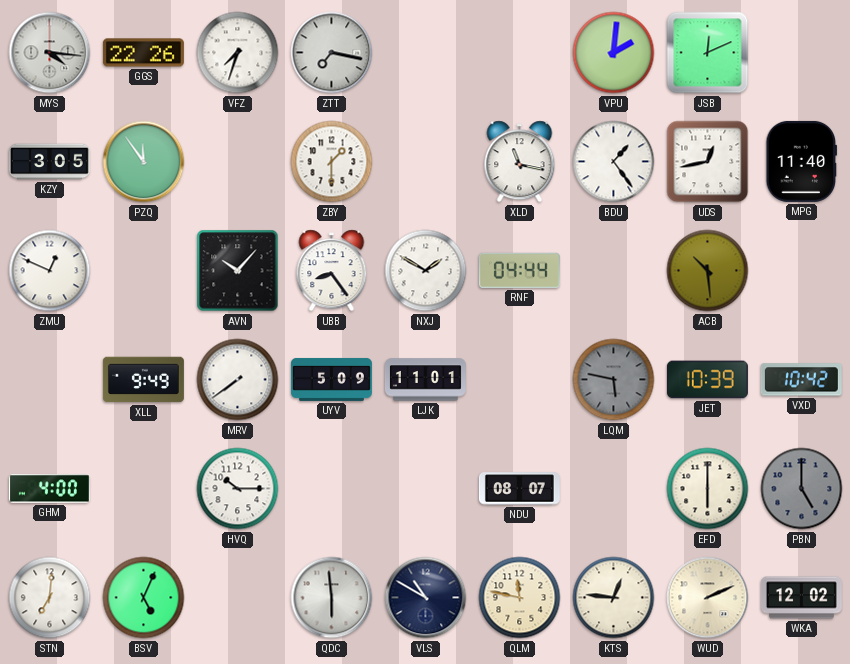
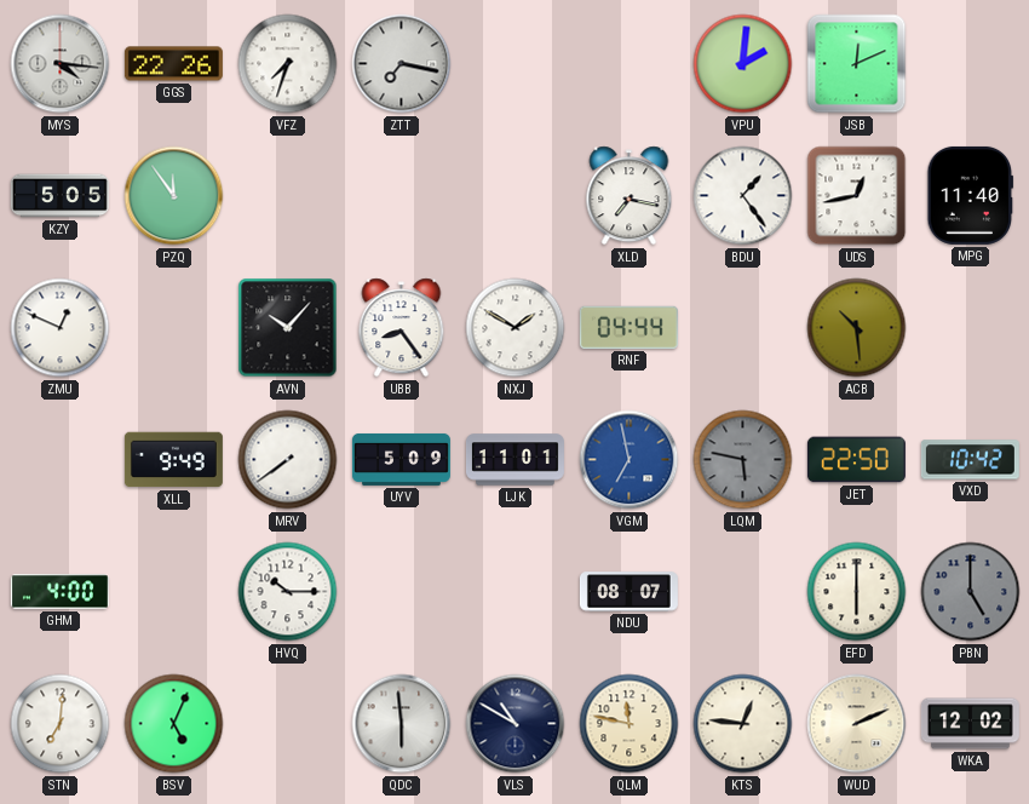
KZY: 3:05 -> 5:05
ZBY: 1:30 -> none
XLD: 11:17 -> 7:17
VGM: none -> 6:58
JET: 10:39 -> 22:50
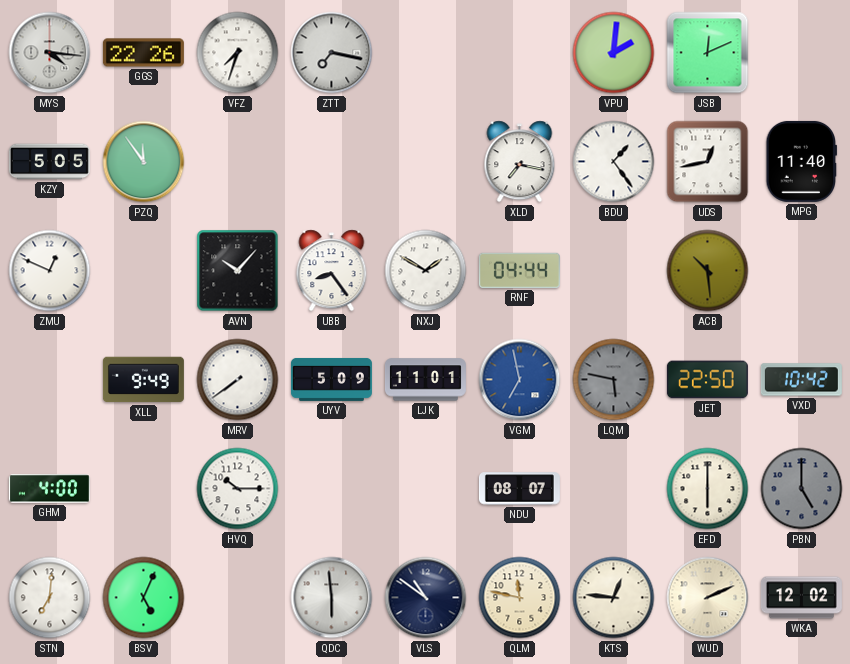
VLS: 10:50 -> 10:51
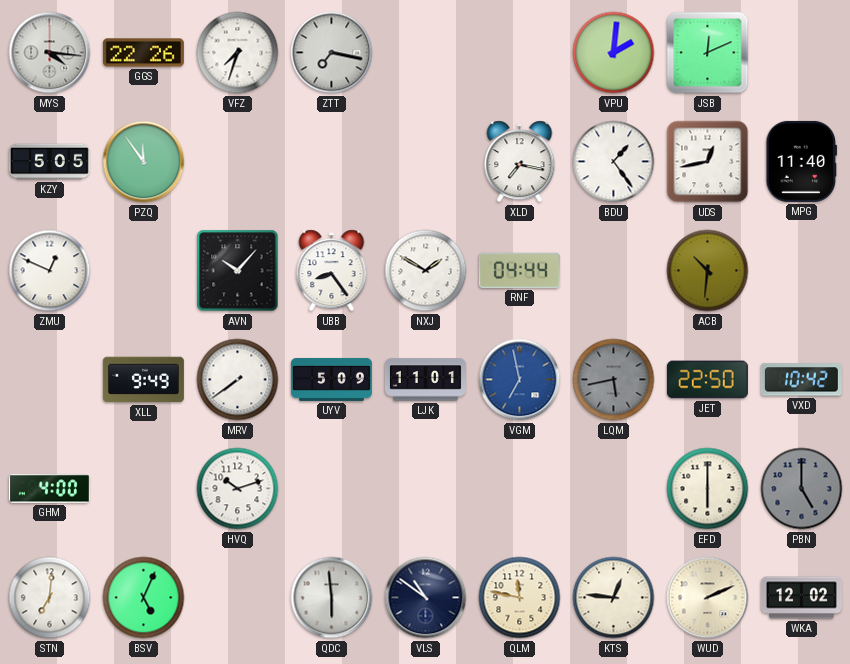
ACB: 10:29 -> 10:31
LQM: 5:47 -> 5:43
HVQ: 10:15 -> 10:12
NDU: 08:07 -> none
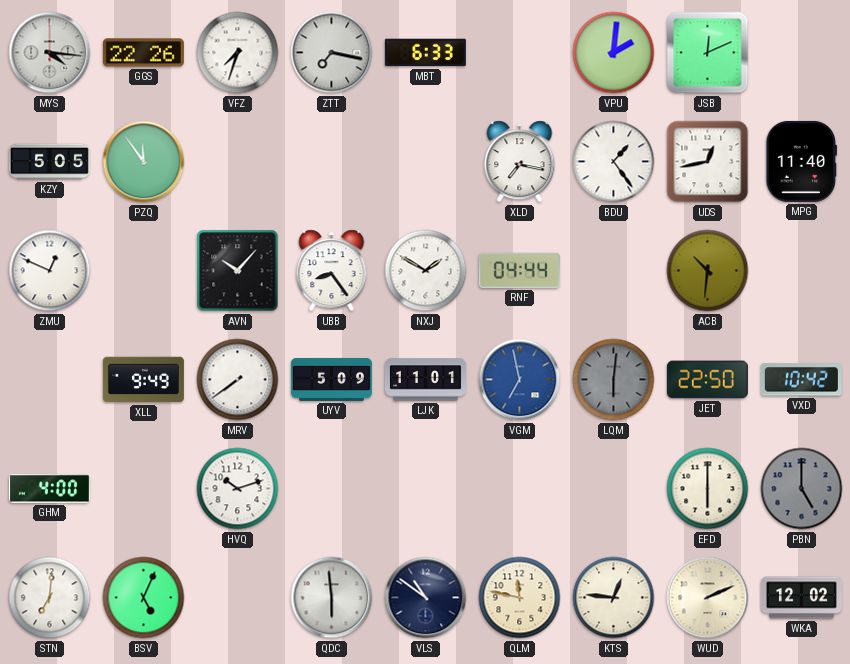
MBT: none -> 6:33
LQM: 5:43 -> 6:01
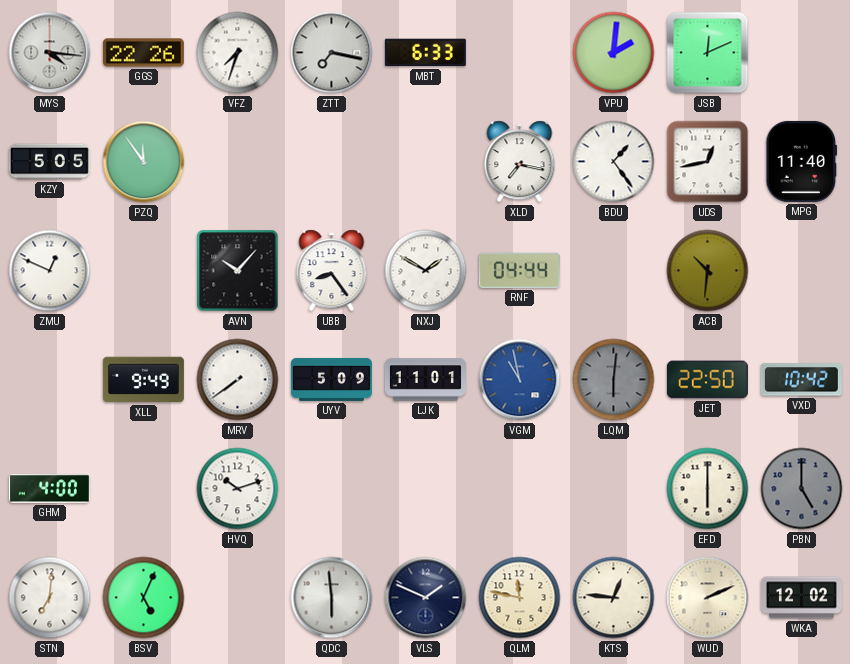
VGM: 6:58 -> 10:58
VLS: 10:51 -> 1:49
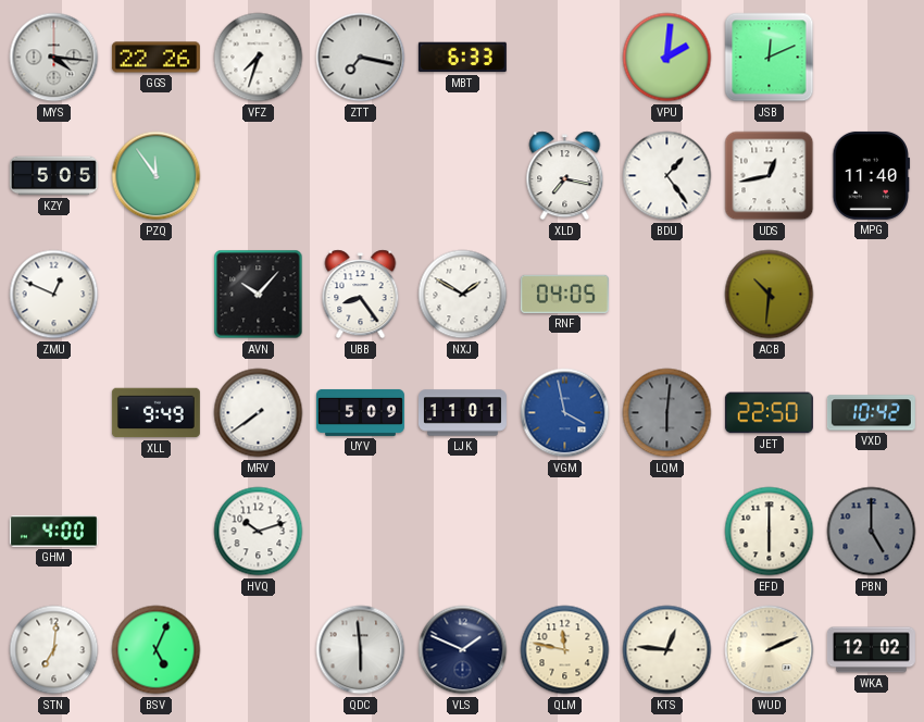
RNF: 04:44 -> 04:05
VGM: 10:58 -> 3:58
